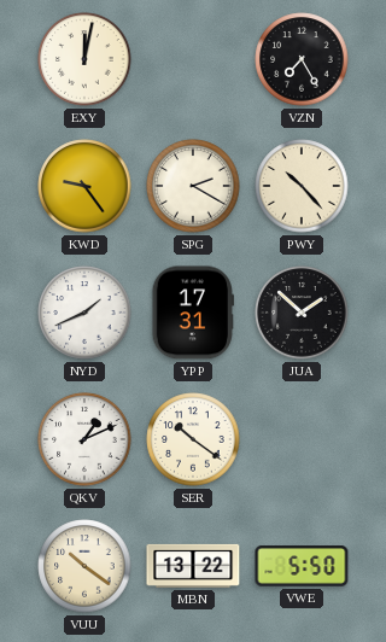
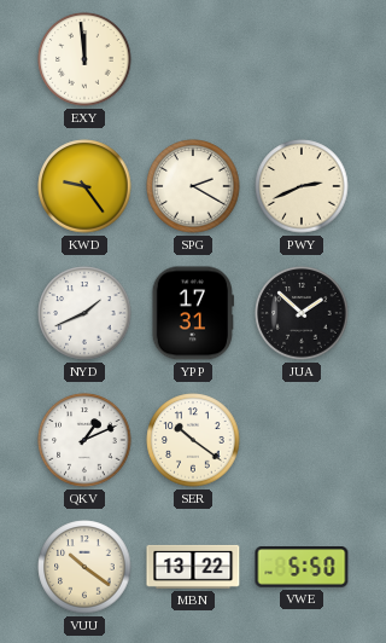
EXY: 12:02 -> 11:59
VZN: 7:25 -> none
PWY: 10:23 -> 2:41
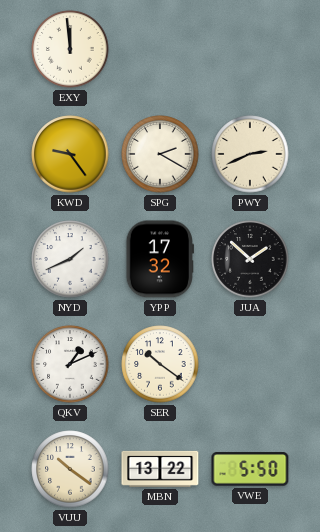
YPP: 17:31 -> 17:32
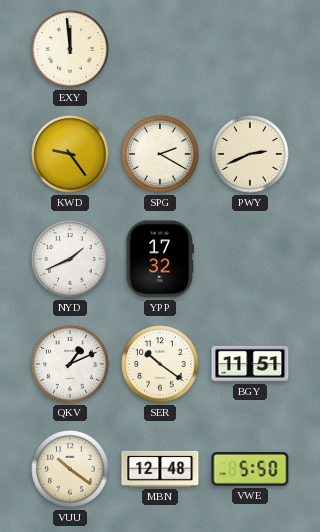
JUA: 1:52 -> none
BGY: none -> 11:51
MBN: 13:22 -> 12:48
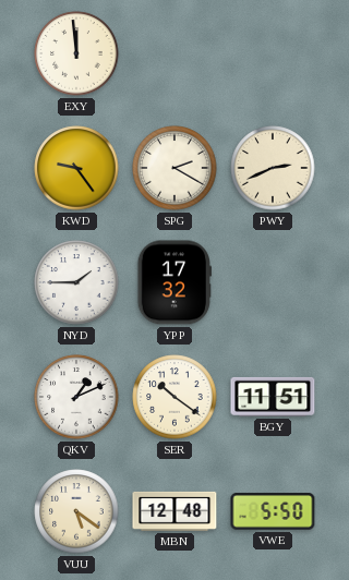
NYD: 1:41 -> 1:45
VUU: 10:21 -> 5:21
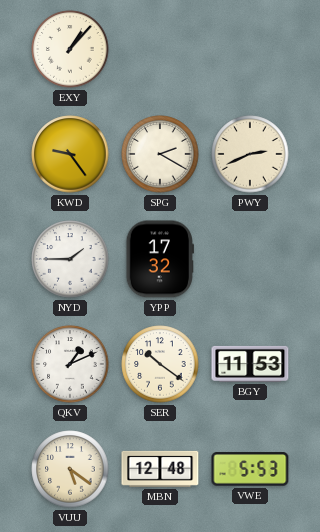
EXY: 11:59 -> 1:07
BGY: 11:51 -> 11:53
VWE: 5:50 -> 5:53
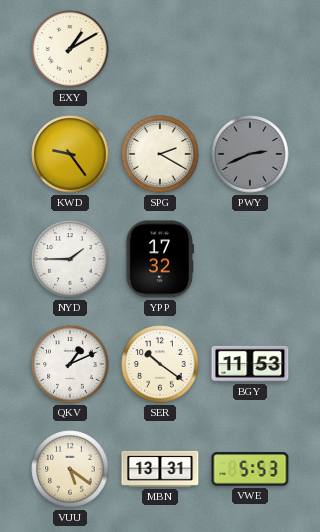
EXY: 1:07 -> 1:10
PWY dial: cream -> grey
MBN: 12:48 -> 13:31
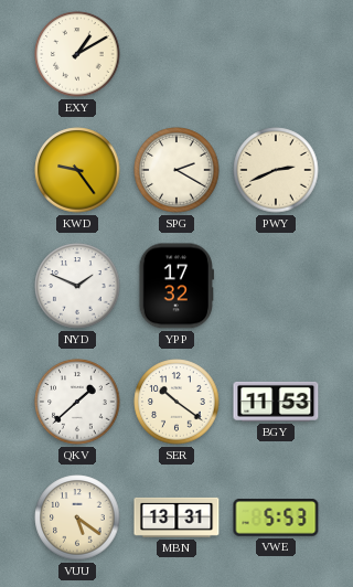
PWY dial: grey -> cream
NYD: 1:45 -> 1:49
QKV: 1:11 -> 1:38
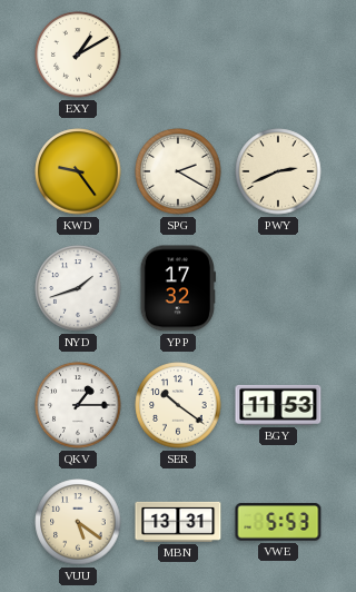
NYD: 1:49 -> 1:42
QKV: 1:38 -> 1:15
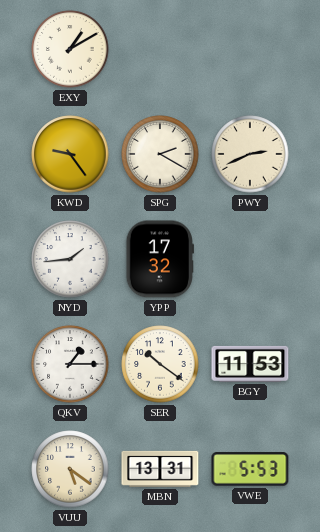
NYD: 1:42 -> 1:44
